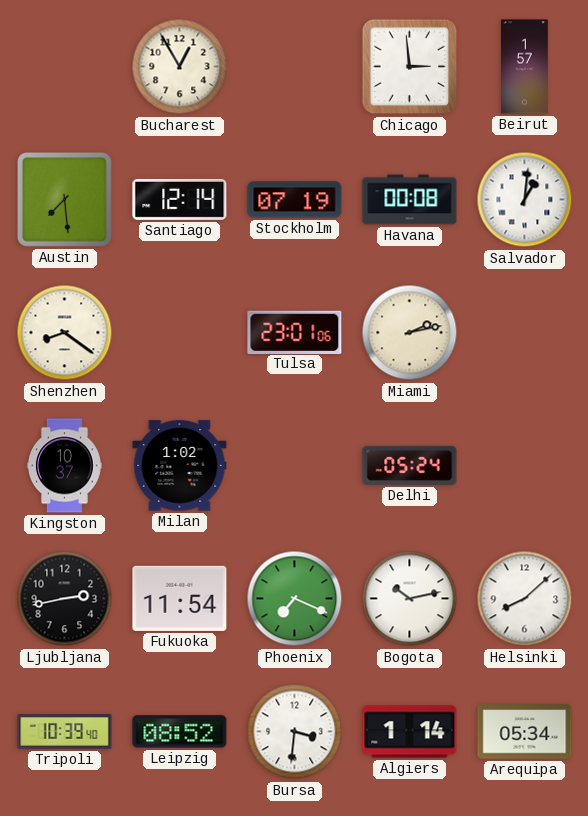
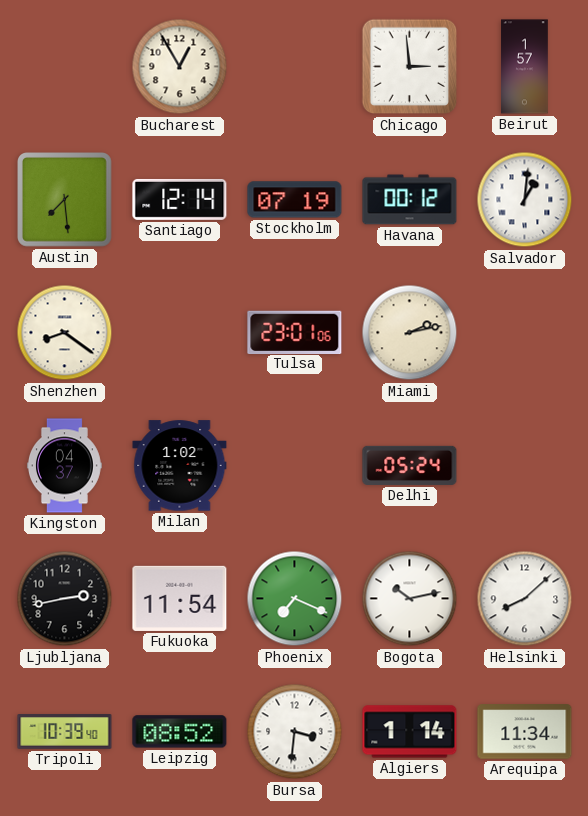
Havana: 00:08 -> 00:12
Kingston: 10:37 -> 04:37
Arequipa: 05:34 -> 11:34
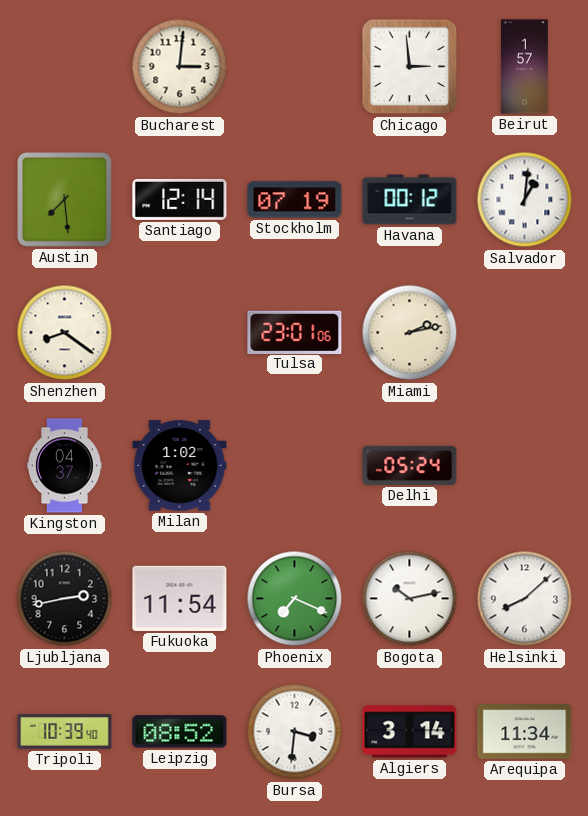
Bucharest: 12:55 -> 3:01
Algiers: 1:14 -> 3:14
